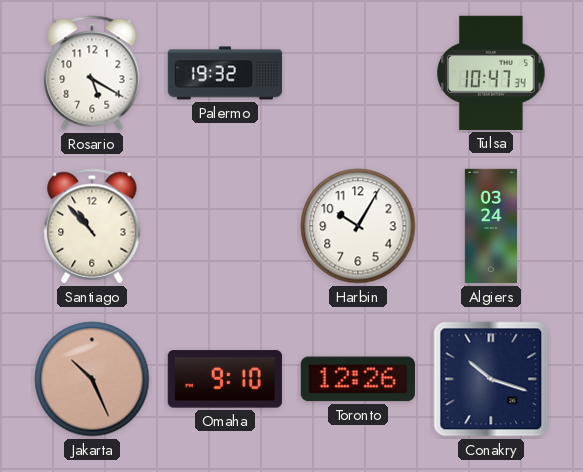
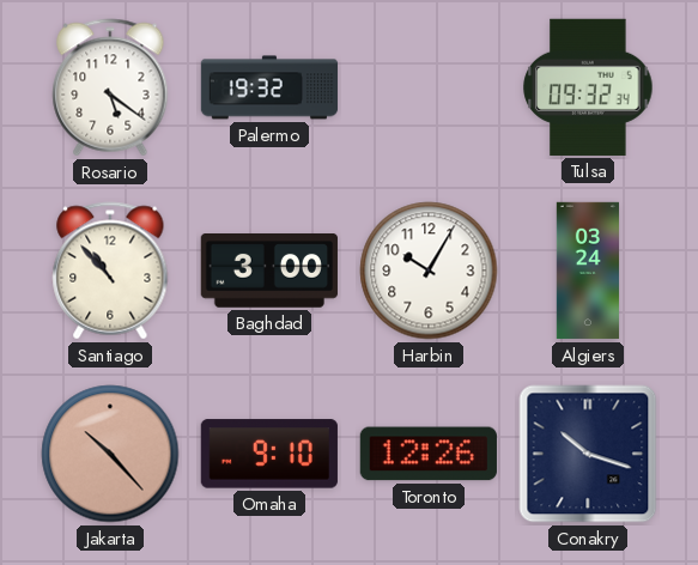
Rosario: 5:20 -> 5:21
Tulsa: 10:47 -> 09:32
Baghdad: none -> 3:00
Jakarta: 10:26 -> 10:23
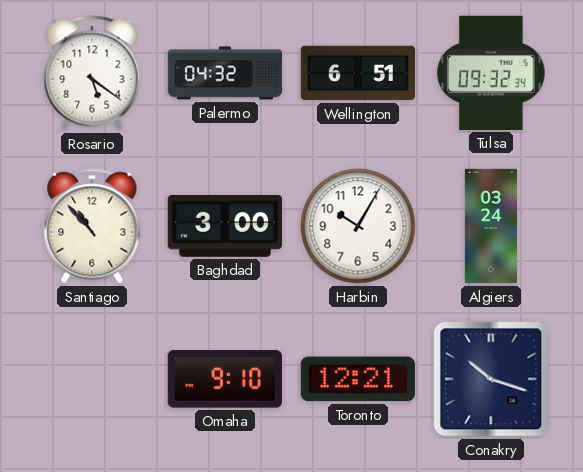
Palermo: 19:32 -> 04:32
Wellington: none -> 6:51
Jakarta: 10:23 -> none
Toronto: 12:26 -> 12:21
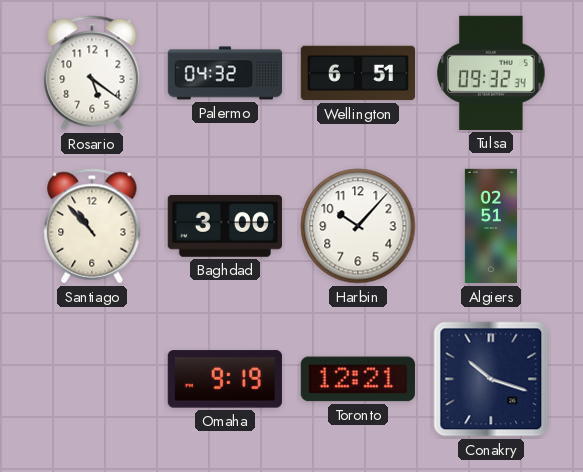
Harbin: 10:05 -> 10:07
Algiers: 03:24 -> 02:51
Omaha: 9:10 -> 9:19
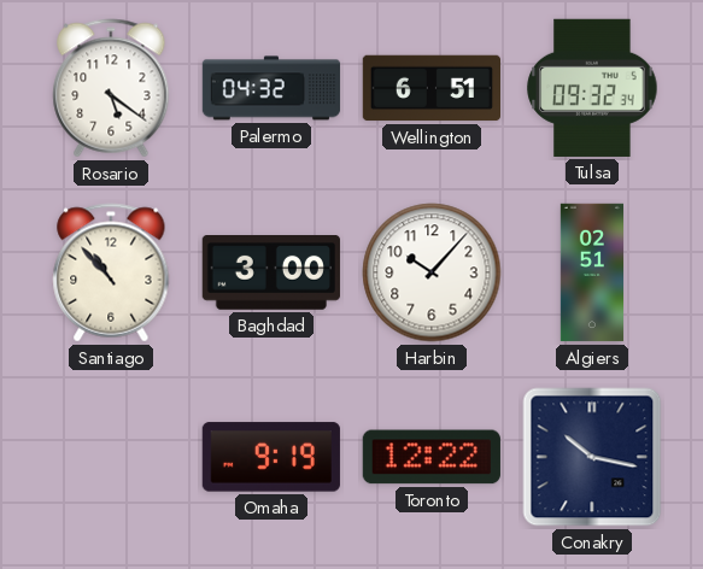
Toronto: 12:21 -> 12:22
Conakry: 10:18 -> 10:17
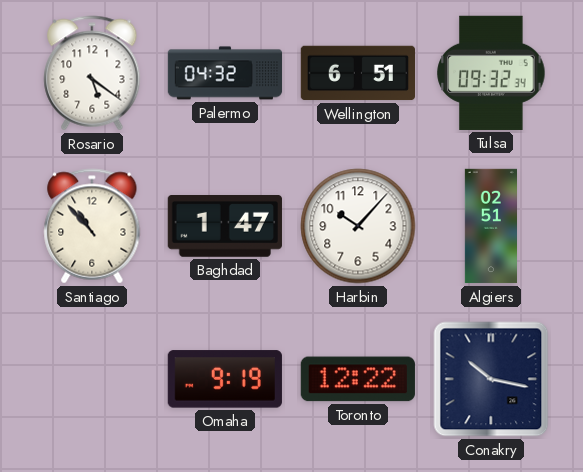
Baghdad: 3:00 -> 1:47
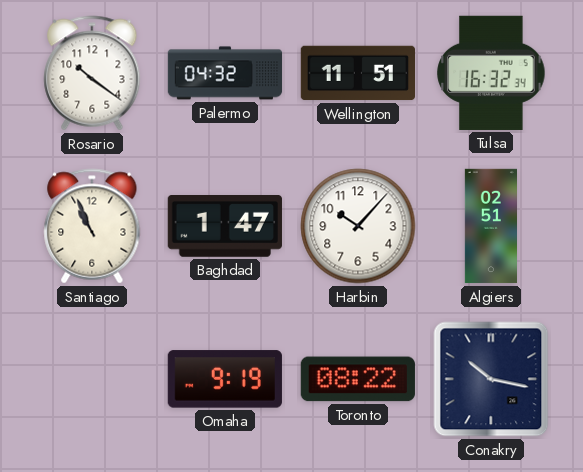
Rosario: 5:21 -> 10:21
Wellington: 6:51 -> 11:51
Tulsa: 09:32 -> 16:32
Santiago: 10:53 -> 10:56
Toronto: 12:22 -> 08:22
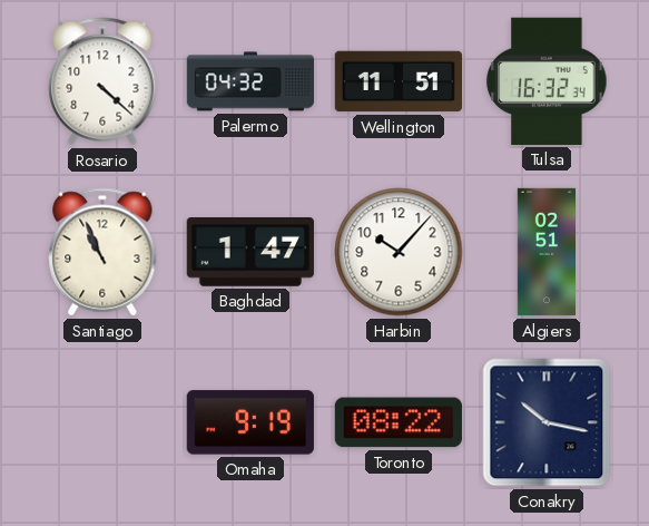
Rosario: 10:21 -> 4:22
